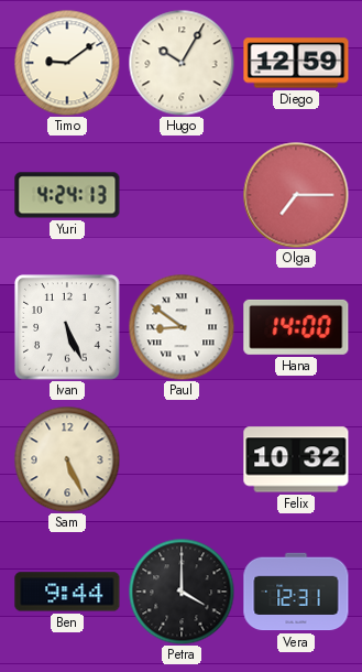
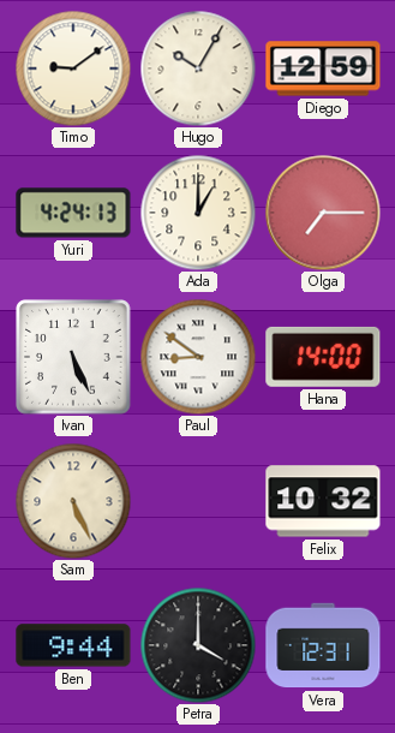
Ada: none -> 1:00
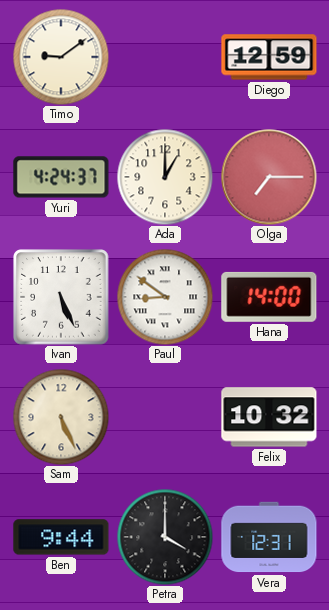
Hugo: 10:05 -> none
Yuri: 4:24:13 -> 4:24:37
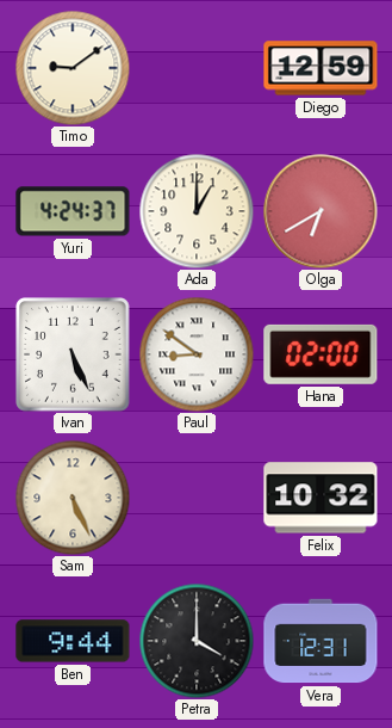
Olga: 7:15 -> 6:40
Hana: 14:00 -> 02:00
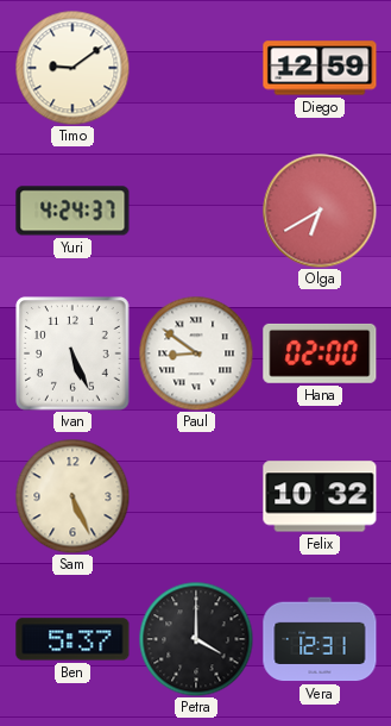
Ada: 1:00 -> none
Ben: 9:44 -> 5:37
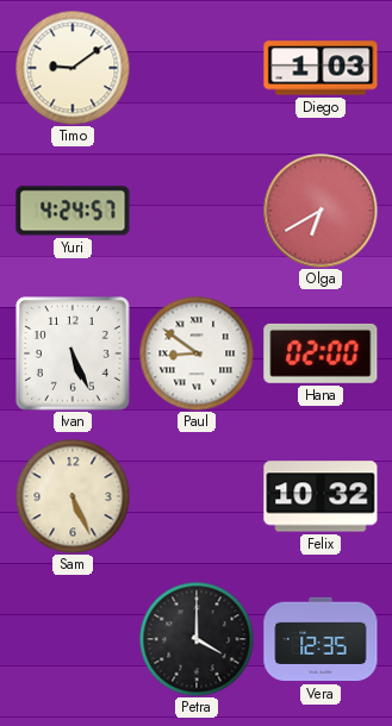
Diego: 12:59 -> 1:03
Yuri: 4:24:37 -> 4:24:57
Ben: 5:37 -> none
Vera: 12:31 -> 12:35
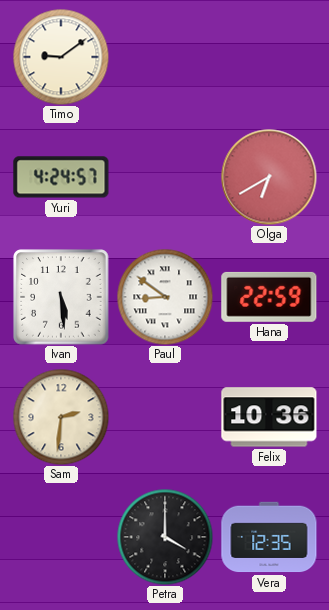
Diego: 1:03 -> none
Ivan: 5:26 -> 5:29
Hana: 02:00 -> 22:59
Sam: 5:26 -> 2:31
Felix: 10:32 -> 10:36
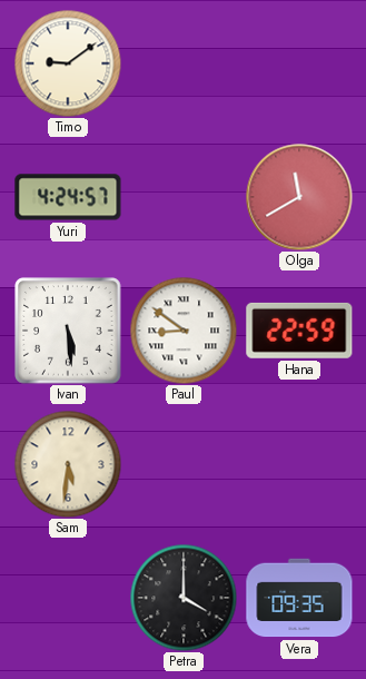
Olga: 6:40 -> 11:40
Sam: 2:31 -> 5:31
Felix: 10:36 -> none
Vera: 12:35 -> 09:35
